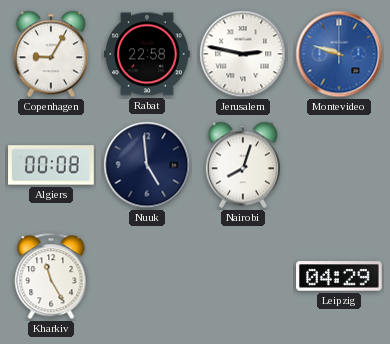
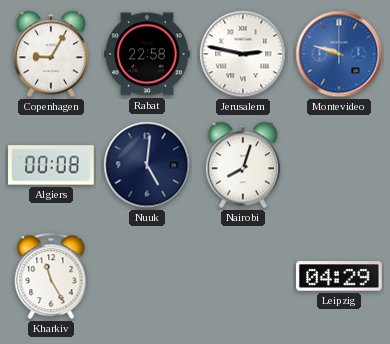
Nuuk: 4:59 -> 5:01
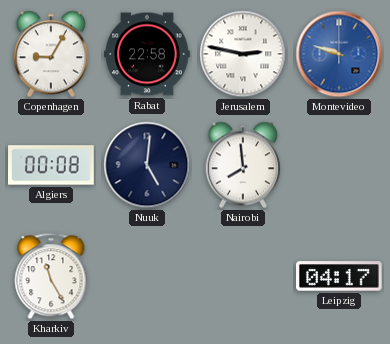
Nairobi: 8:03 -> 7:59
Leipzig: 04:29 -> 04:17
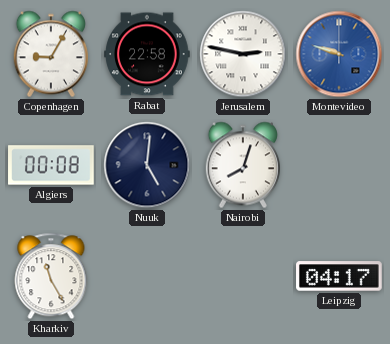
Nairobi: 7:59 -> 8:03
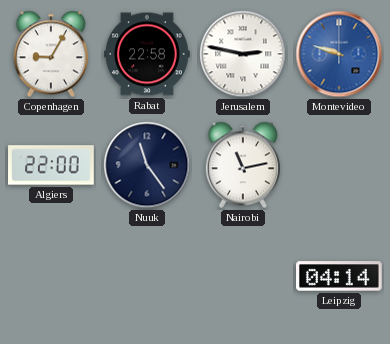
Algiers: 00:08 -> 22:00
Nuuk: 5:01 -> 11:24
Nairobi: 8:03 -> 11:13
Kharkiv: 11:25 -> none
Leipzig: 04:17 -> 04:14
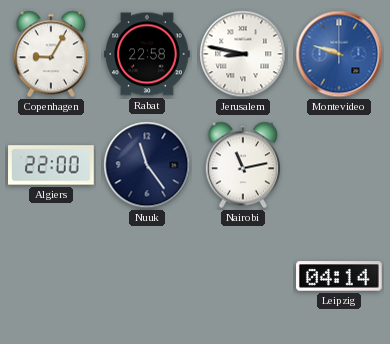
Jerusalem: 2:47 -> 8:47
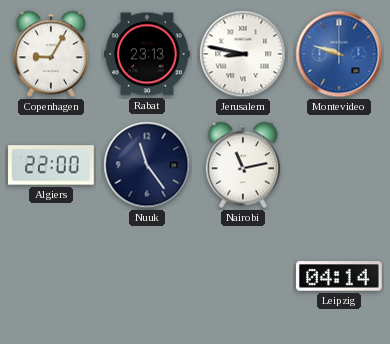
Rabat: 22:58 -> 23:13
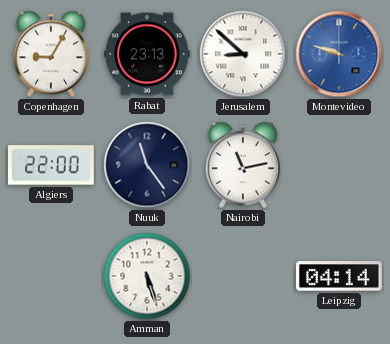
Jerusalem: 8:47 -> 8:52
Amman: none -> 5:27
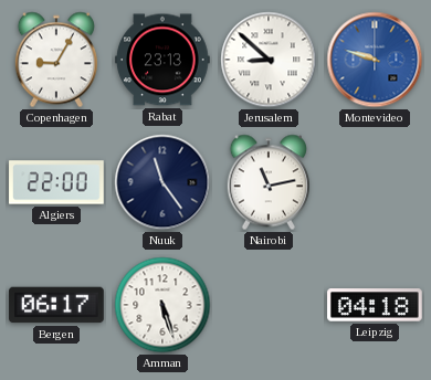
Bergen: none -> 06:17
Leipzig: 04:14 -> 04:18
